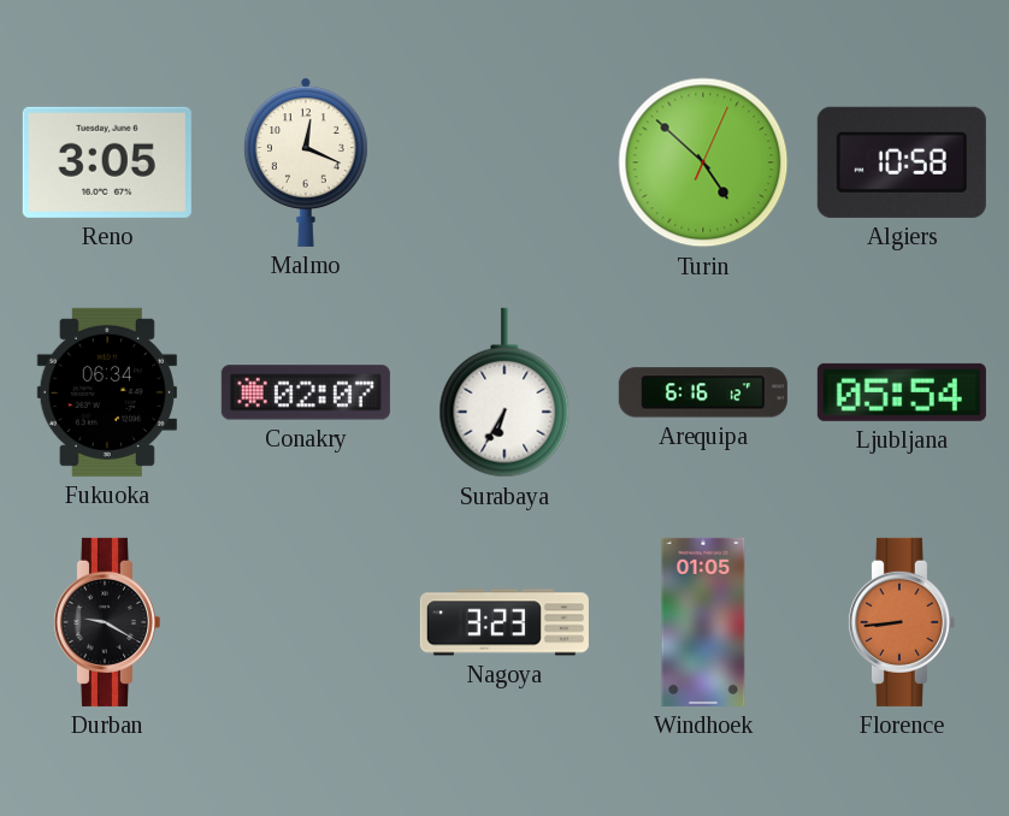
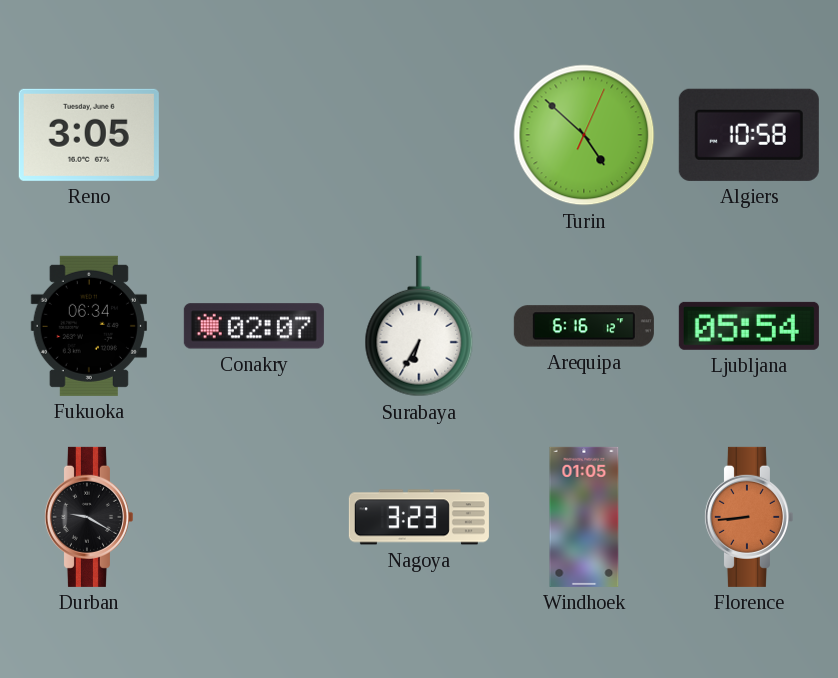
Malmo: 12:19 -> none
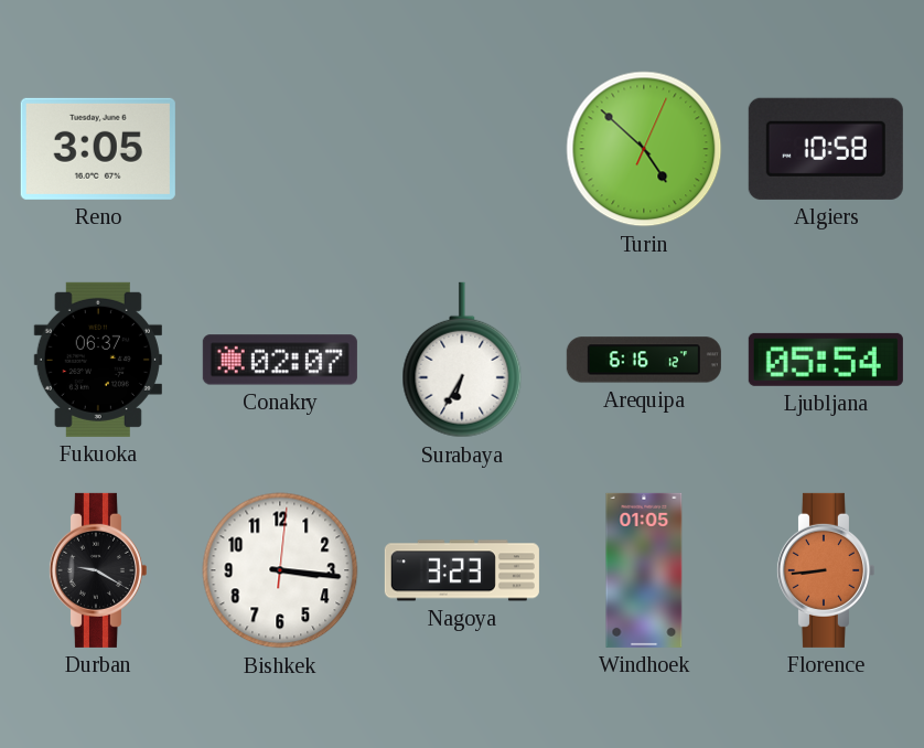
Fukuoka: 06:34 -> 06:37
Bishkek: none -> 3:16
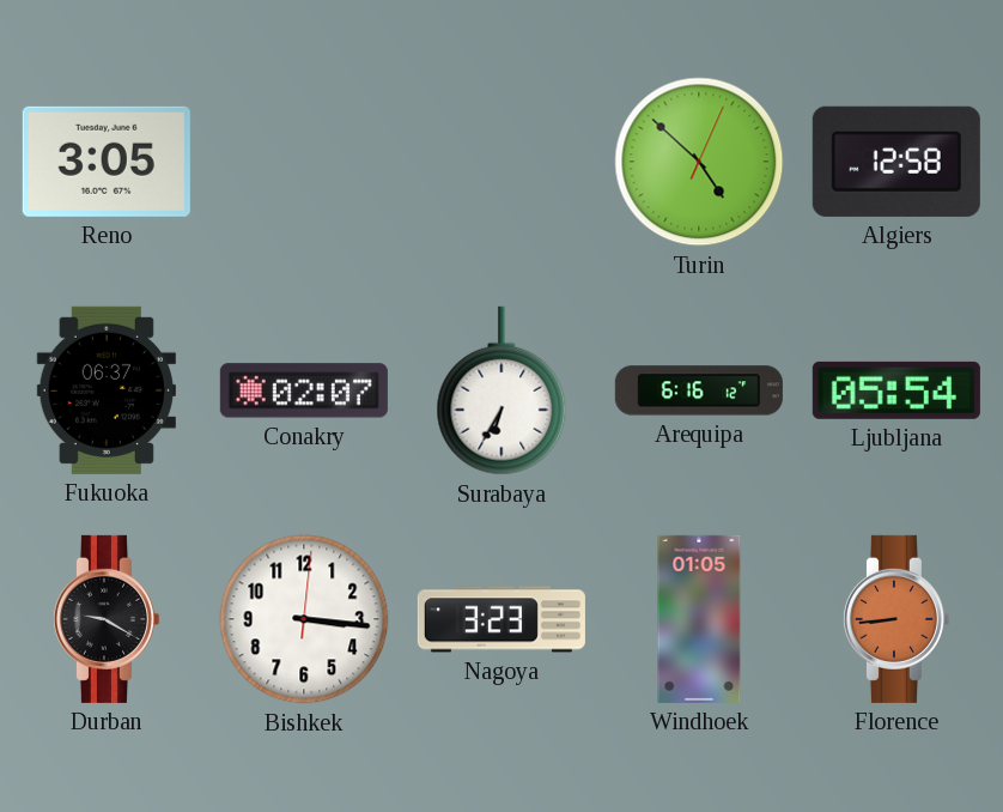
Algiers: 10:58 -> 12:58
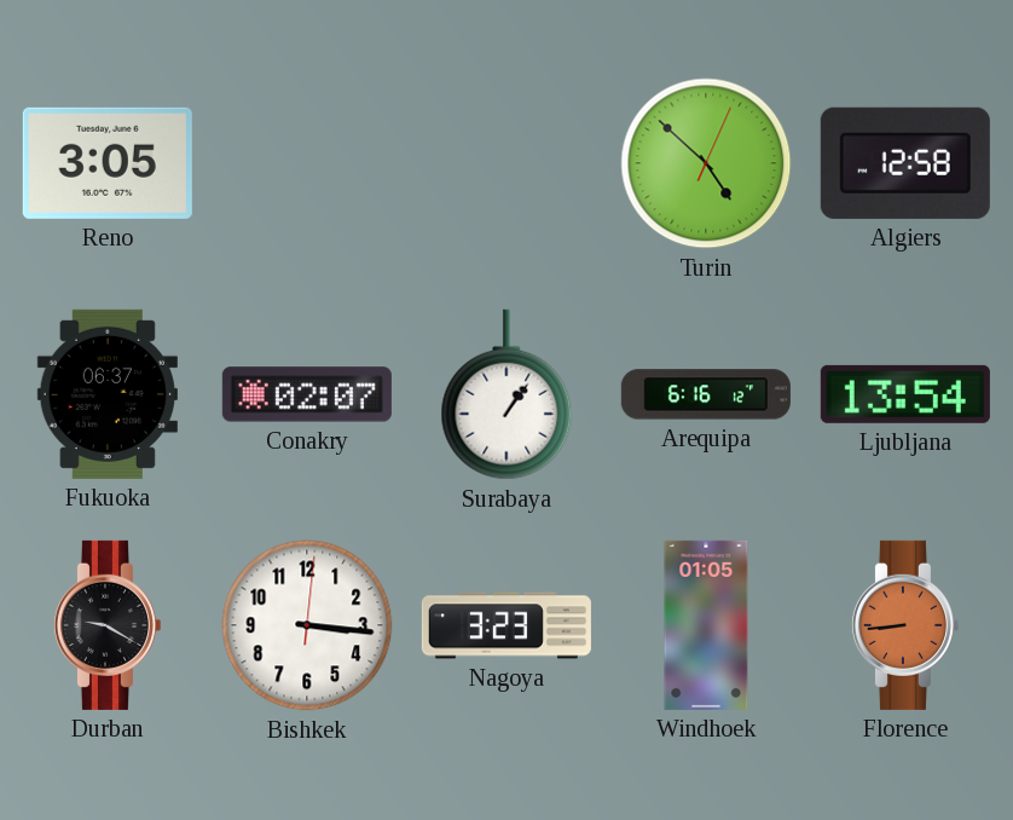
Surabaya: 6:35 -> 1:06
Ljubljana: 05:54 -> 13:54
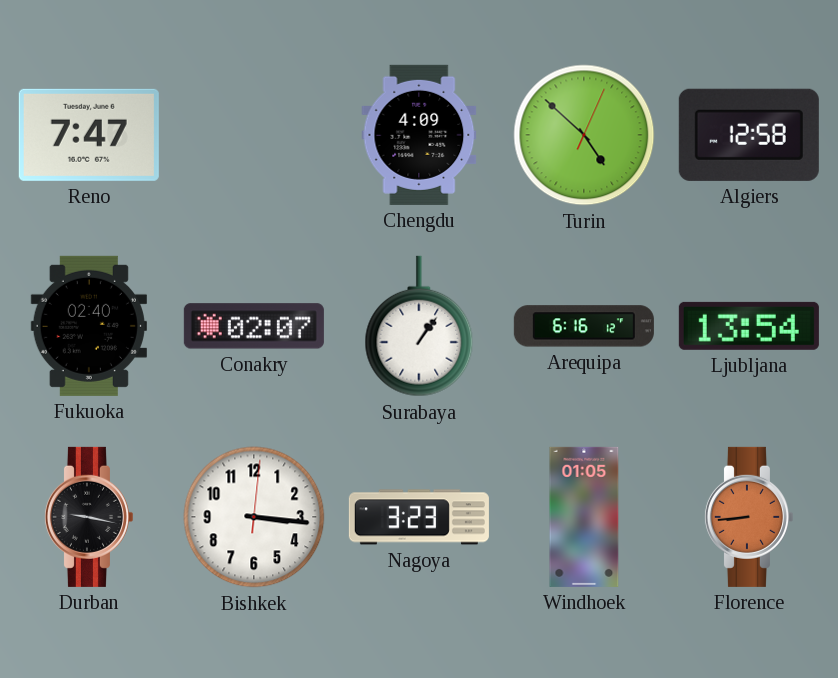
Reno: 3:05 -> 7:47
Chengdu: none -> 4:09
Fukuoka: 06:37 -> 02:40
Durban: 9:20 -> 9:17
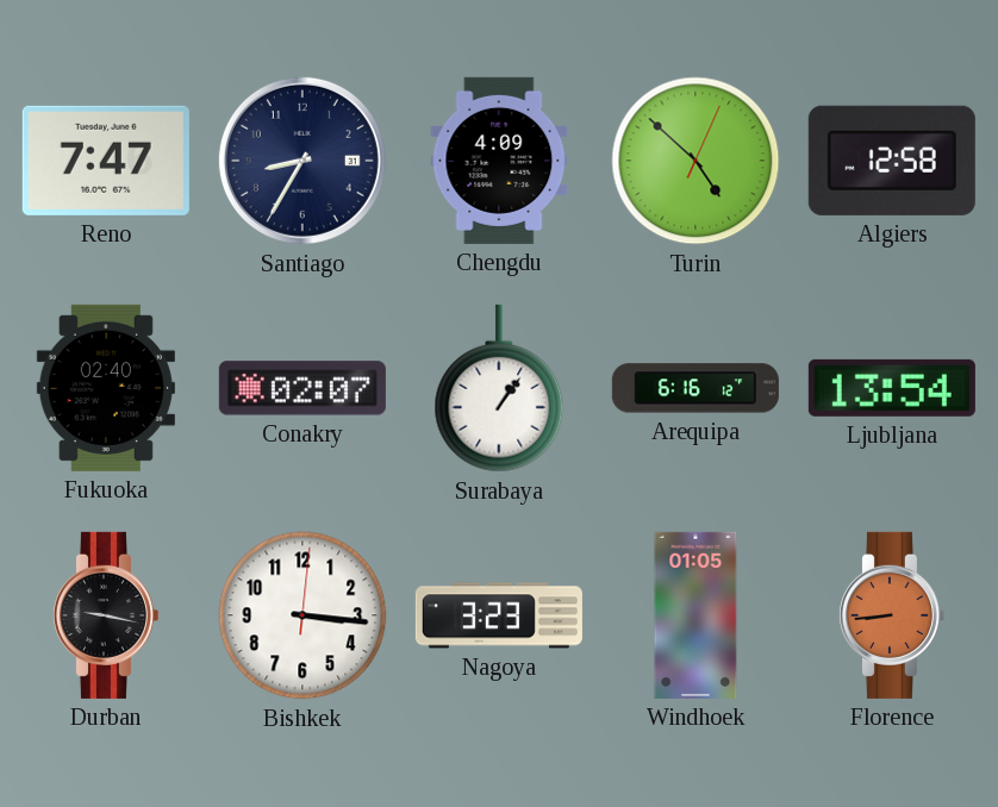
Santiago: none -> 8:35
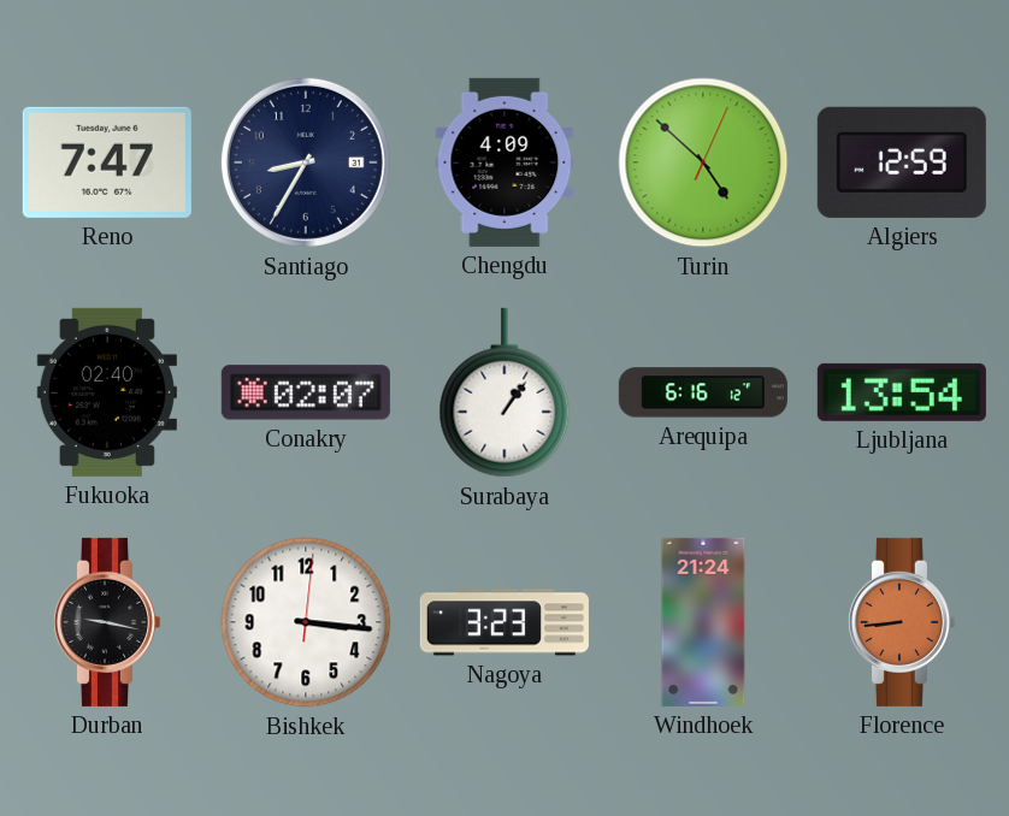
Algiers: 12:58 -> 12:59
Windhoek: 01:05 -> 21:24
